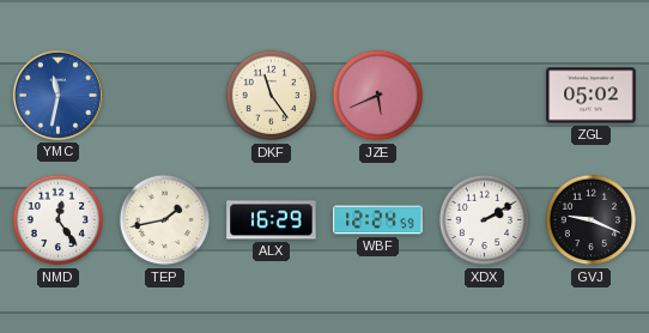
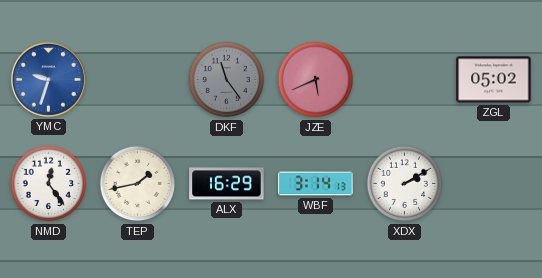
YMC: 11:32 -> 9:33
DKF dial: cream -> grey
WBF: 12:24 -> 3:14
GVJ: 9:19 -> none
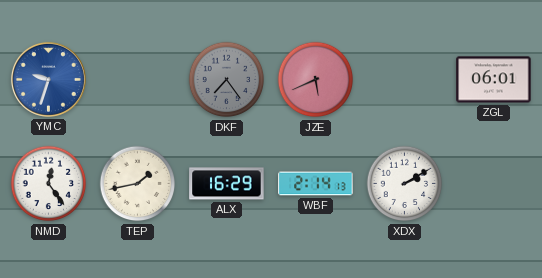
DKF: 11:24 -> 7:24
ZGL: 05:02 -> 06:01
WBF: 3:14 -> 2:14
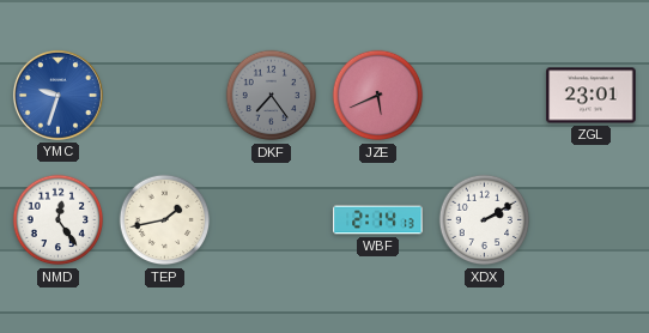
ZGL: 06:01 -> 23:01
ALX: 16:29 -> none
